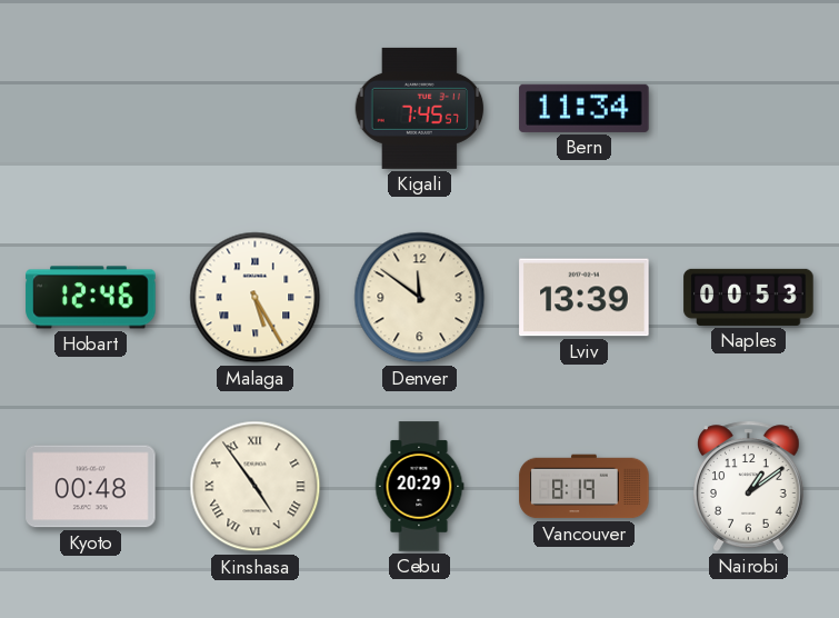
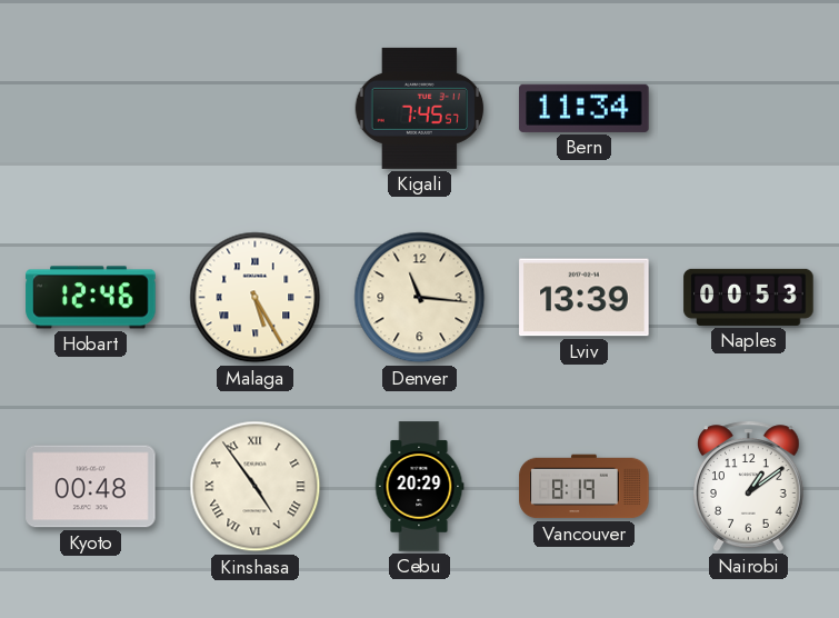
Denver: 11:51 -> 11:16
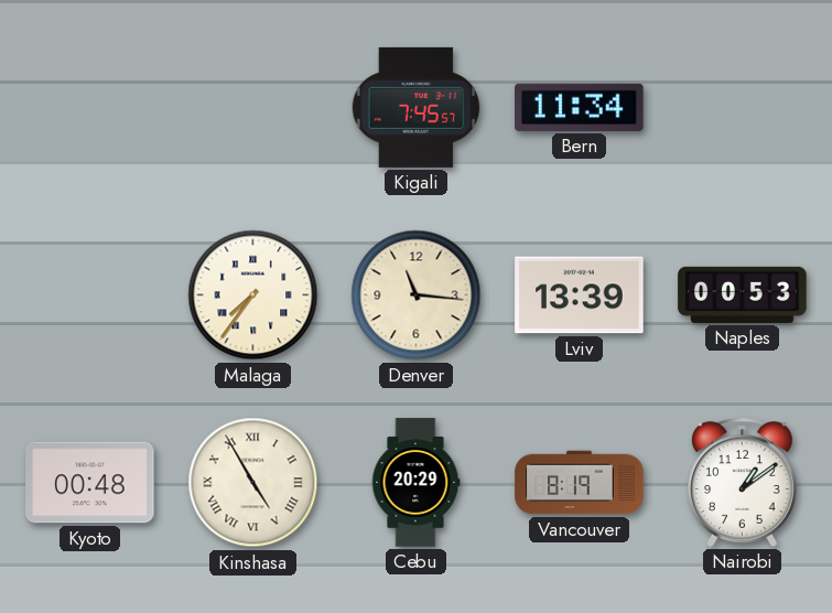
Hobart: 12:46 -> none
Malaga: 5:25 -> 7:36
Kinshasa: 4:54 -> 4:55
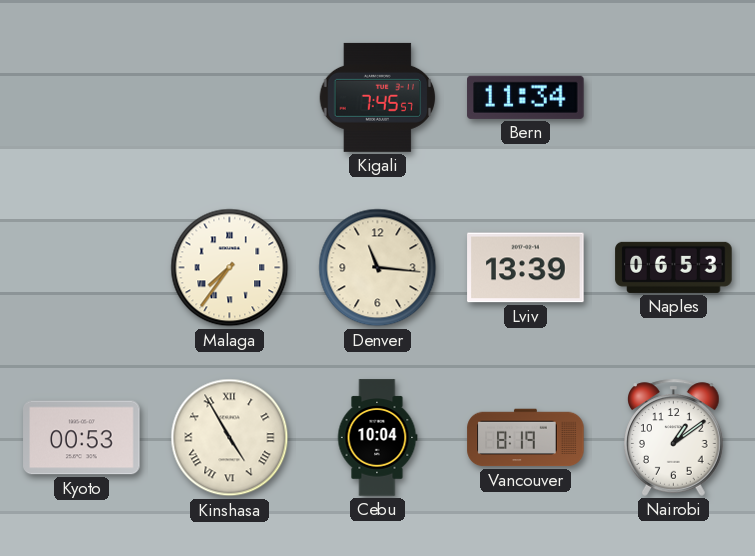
Naples: 00:53 -> 06:53
Kyoto: 00:48 -> 00:53
Cebu: 20:29 -> 10:04
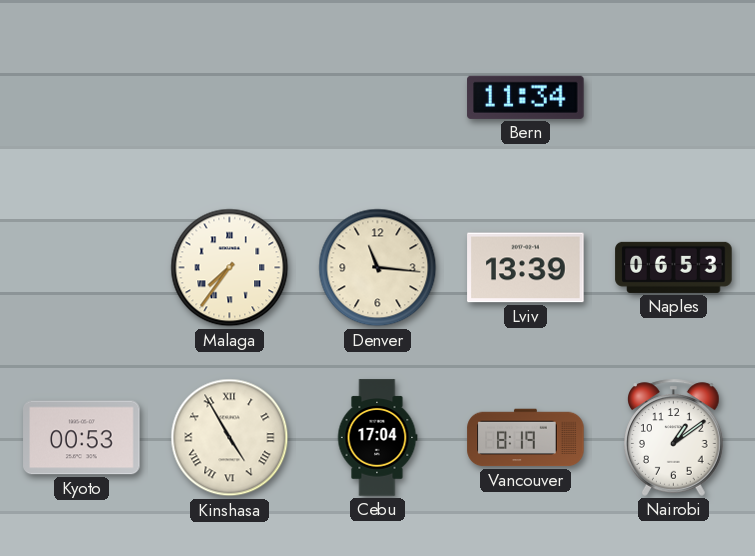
Kigali: 7:45 -> none
Cebu: 10:04 -> 17:04
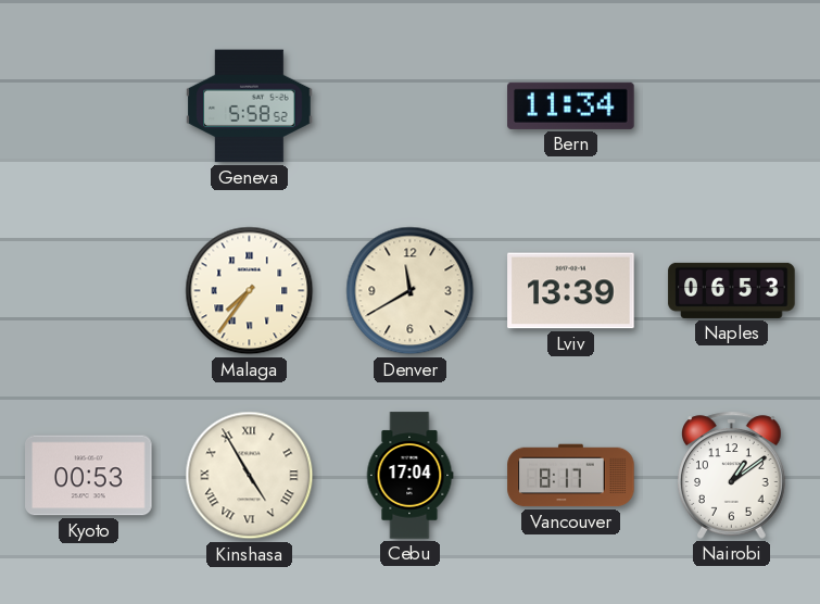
Geneva: none -> 5:58
Denver: 11:16 -> 11:40
Vancouver: 8:19 -> 8:17
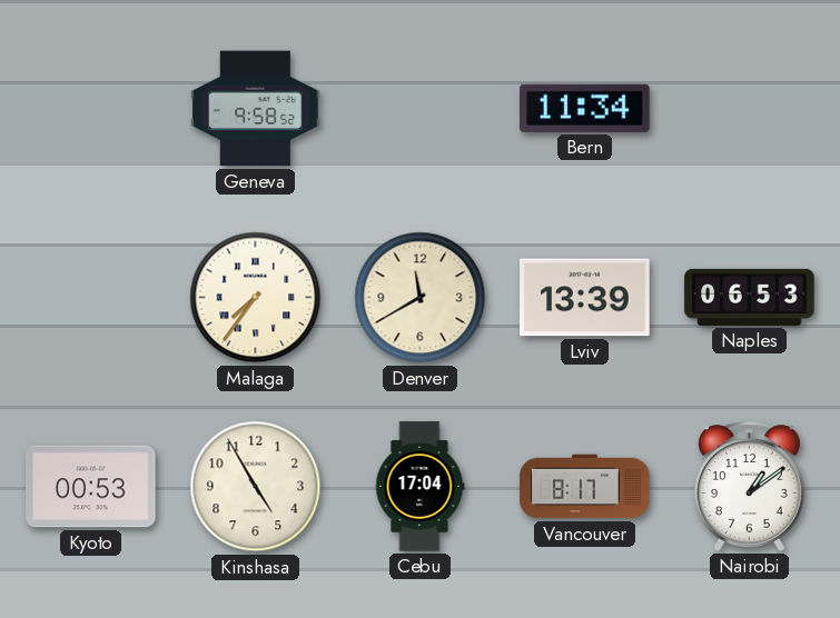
Geneva: 5:58 -> 9:58
Kinshasa numerals: Roman -> Arabic
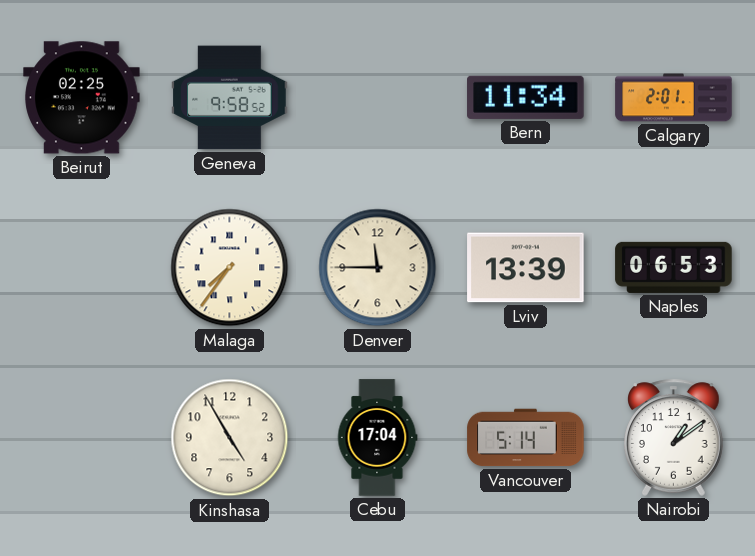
Beirut: none -> 02:25
Calgary: none -> 2:01
Denver: 11:40 -> 11:45
Kyoto: 00:53 -> none
Vancouver: 8:17 -> 5:14
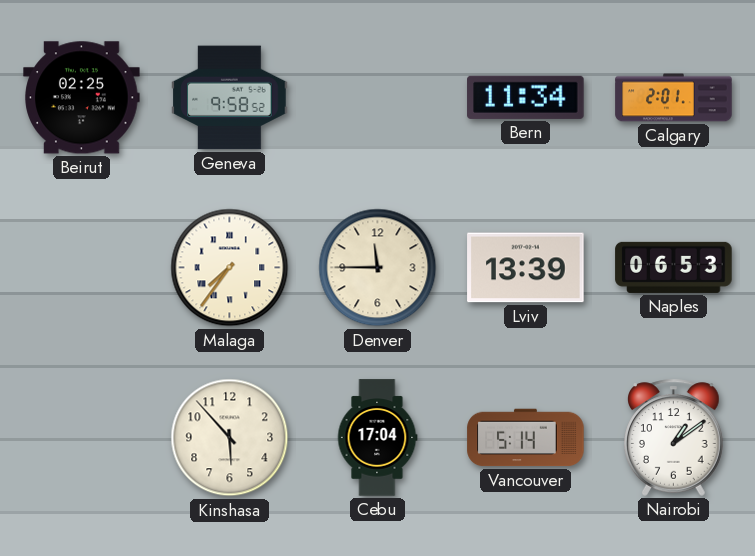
Kinshasa: 4:55 -> 5:53
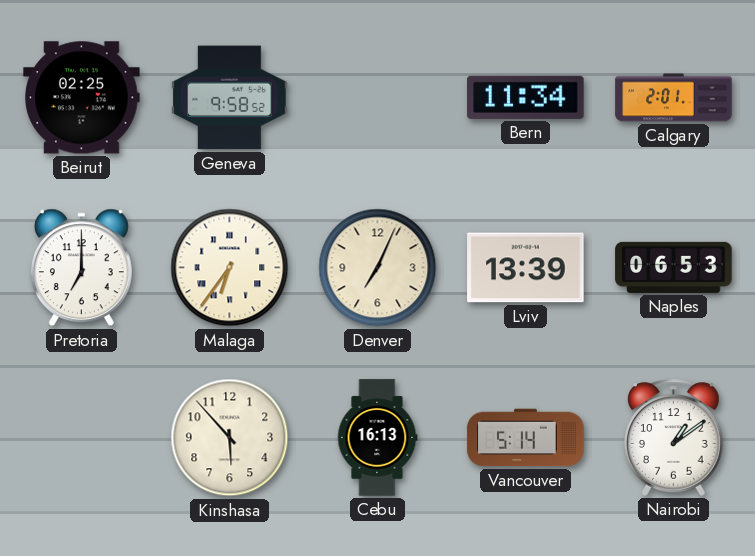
Pretoria: none -> 7:00
Malaga: 7:36 -> 6:36
Denver: 11:45 -> 7:04
Cebu: 17:04 -> 16:13
